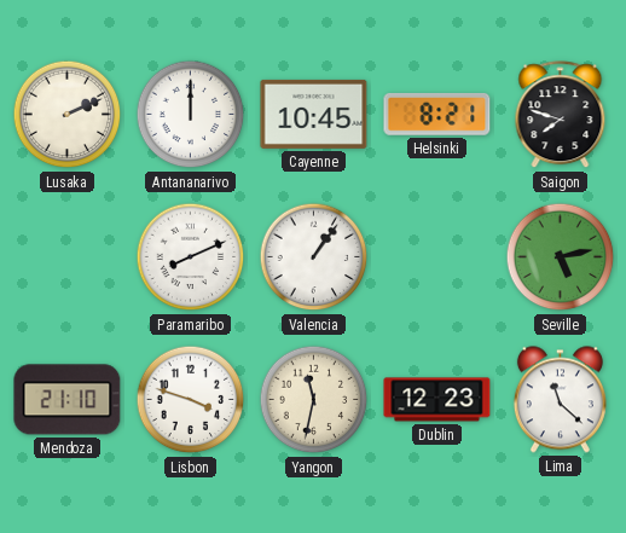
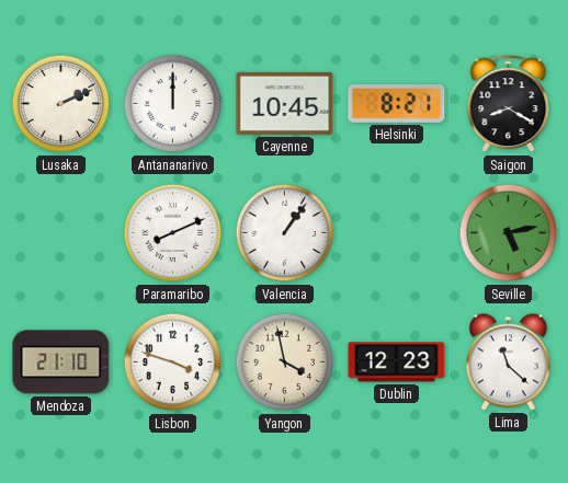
Saigon: 7:48 -> 8:20
Yangon: 11:32 -> 3:58
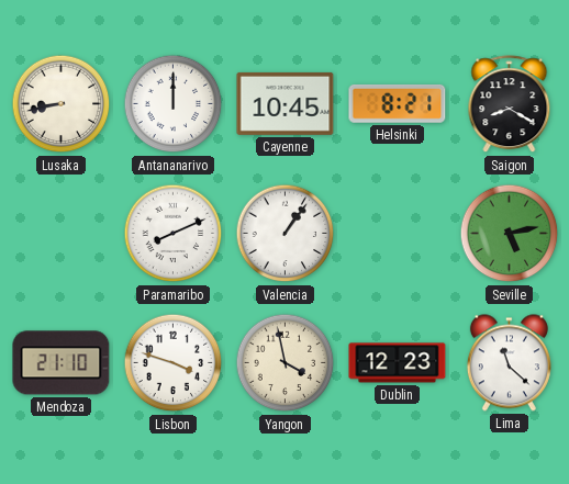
Lusaka: 2:11 -> 8:43
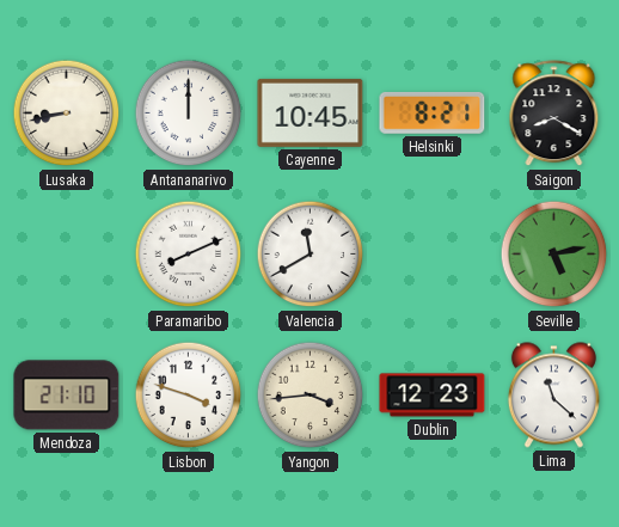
Valencia: 1:06 -> 11:40
Yangon: 3:58 -> 3:44
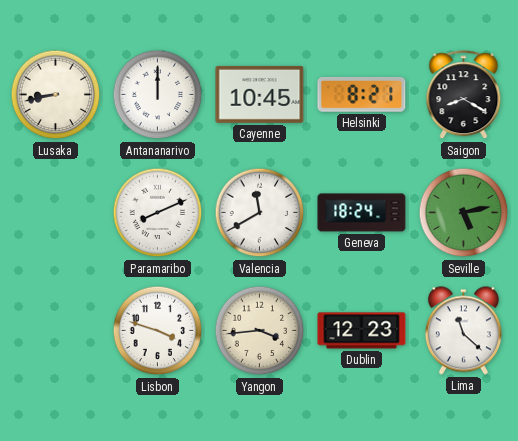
Geneva: none -> 18:24
Mendoza: 21:10 -> none
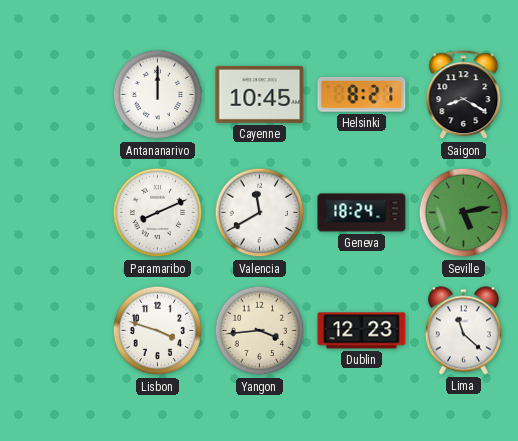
Lusaka: 8:43 -> none
